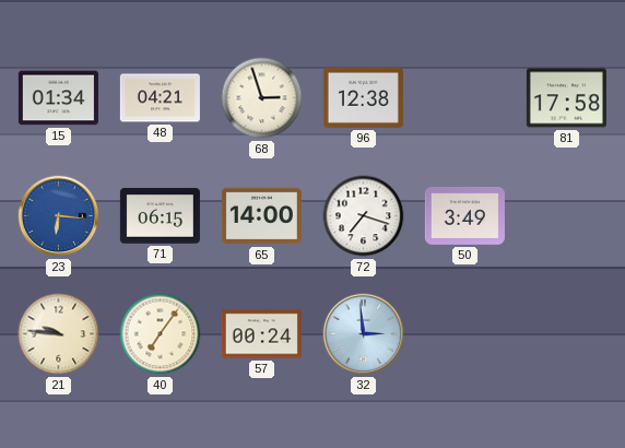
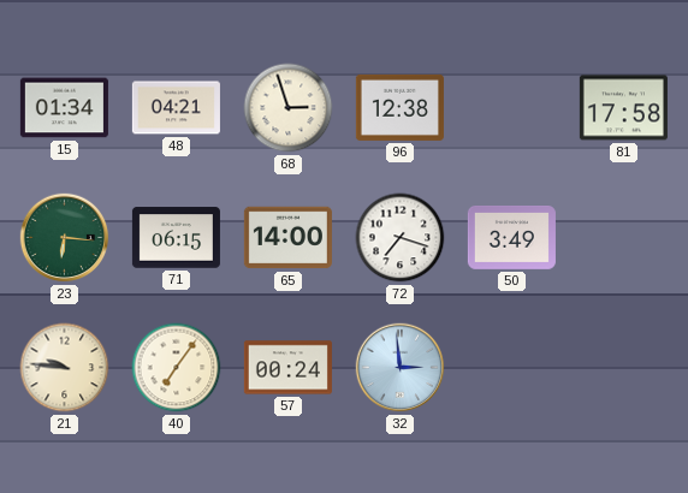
23 dial: blue -> green
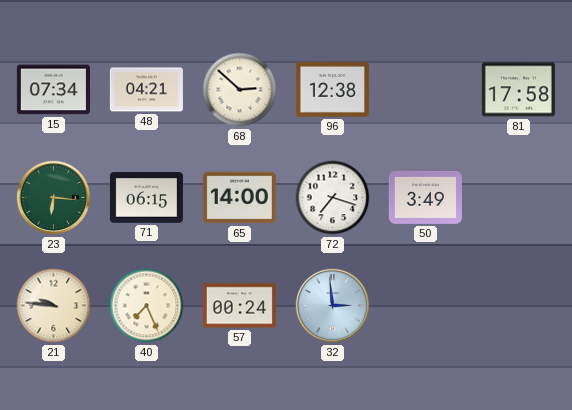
15: 01:34 -> 07:34
68: 2:57 -> 2:52
40: 7:06 -> 7:26
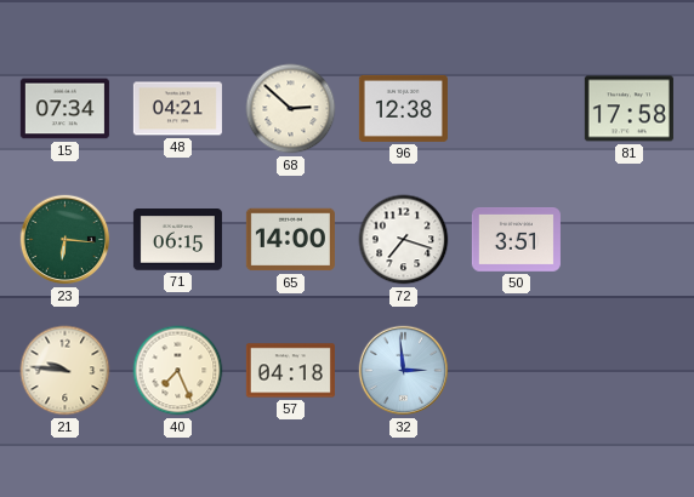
50: 3:49 -> 3:51
57: 00:24 -> 04:18
